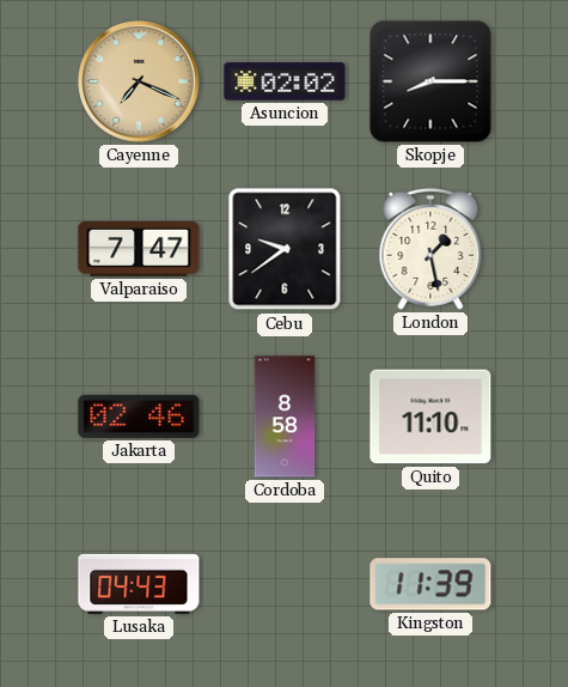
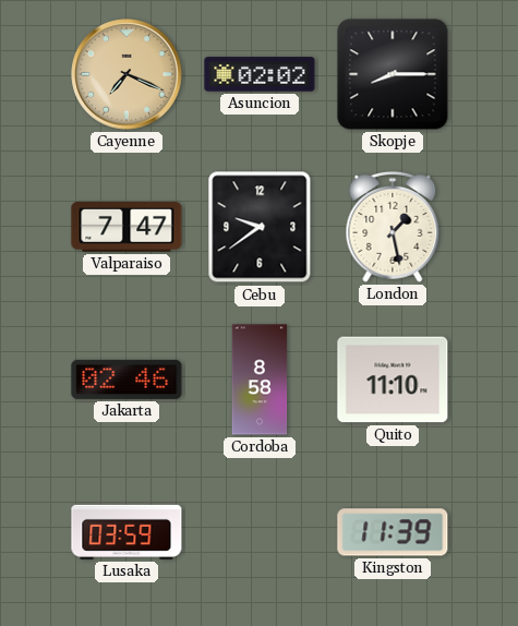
Lusaka: 04:43 -> 03:59
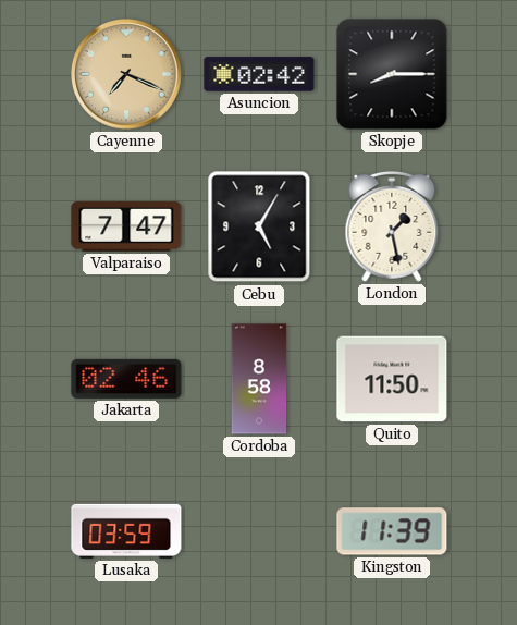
Asuncion: 02:02 -> 02:42
Cebu: 9:39 -> 5:05
Quito: 11:10 -> 11:50
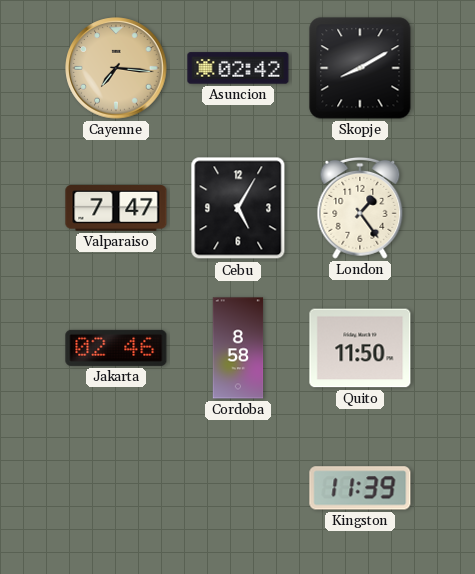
Cayenne: 7:19 -> 7:16
Skopje: 8:15 -> 8:10
London: 1:28 -> 1:24
Lusaka: 03:59 -> none
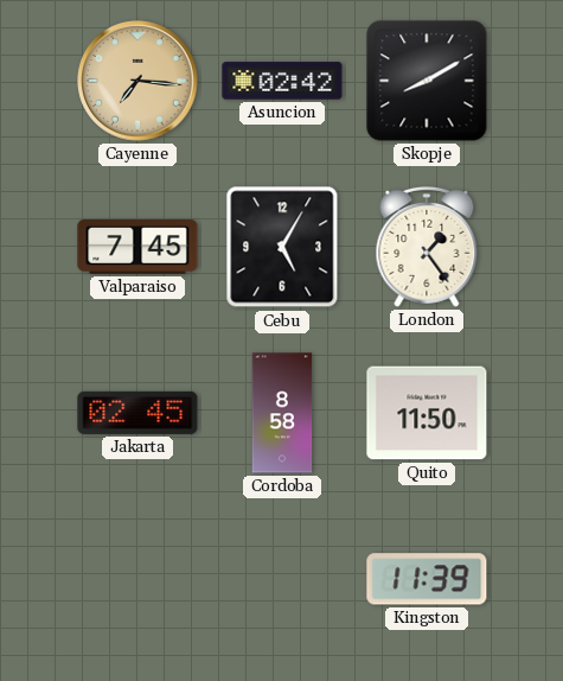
Valparaiso: 7:47 -> 7:45
Jakarta: 02:46 -> 02:45
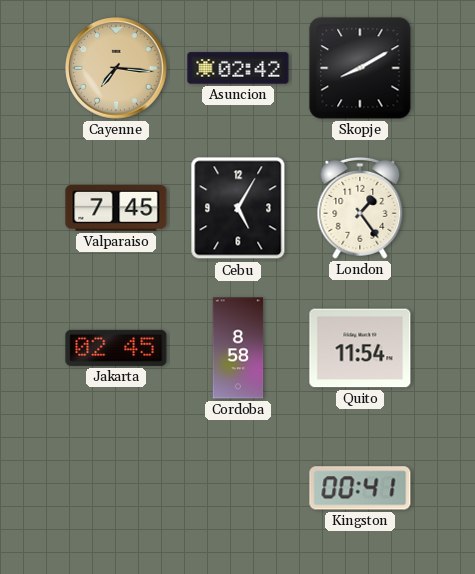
Quito: 11:50 -> 11:54
Kingston: 11:39 -> 00:41
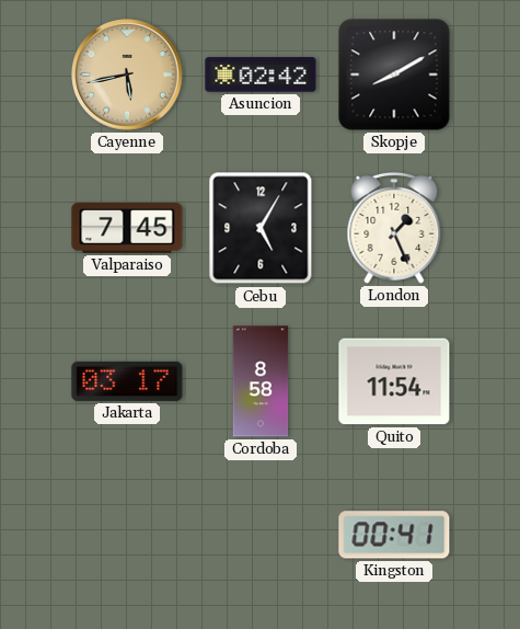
Cayenne: 7:16 -> 5:43
London: 1:24 -> 1:26
Jakarta: 02:45 -> 03:17
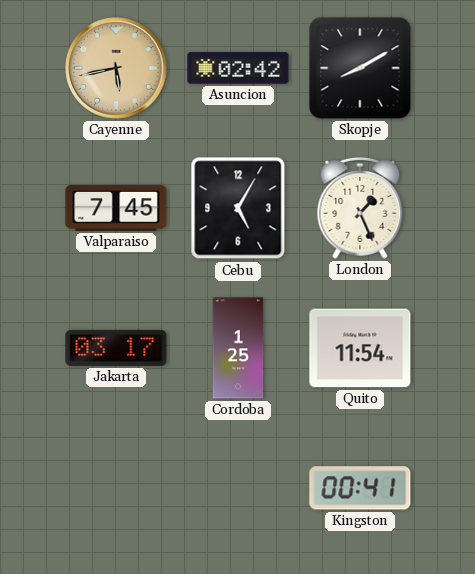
Cordoba: 8:58 -> 1:25
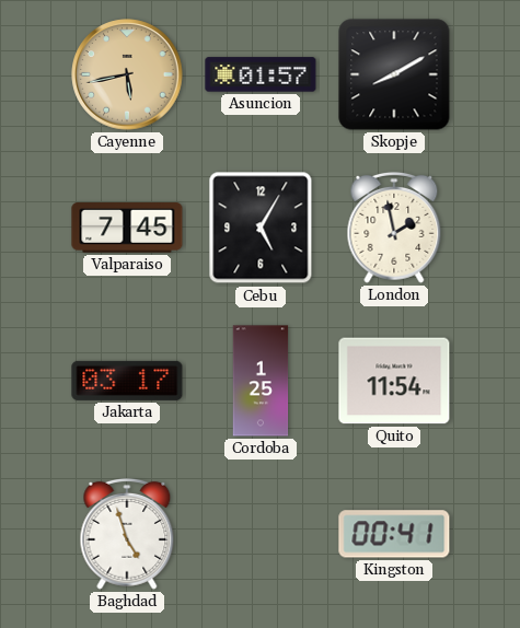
Asuncion: 02:42 -> 01:57
London: 1:26 -> 1:58
Baghdad: none -> 4:57
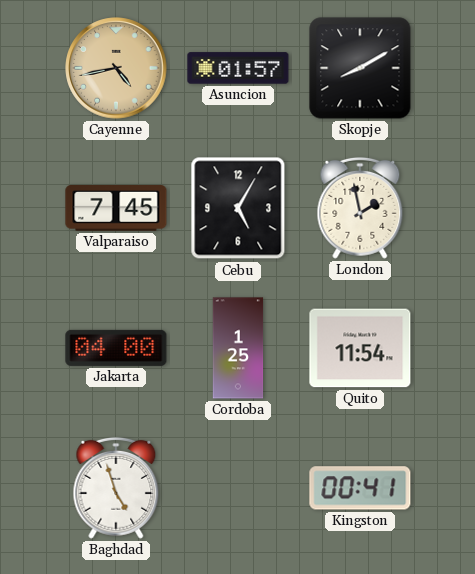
Cayenne: 5:43 -> 4:43
Jakarta: 03:17 -> 04:00
